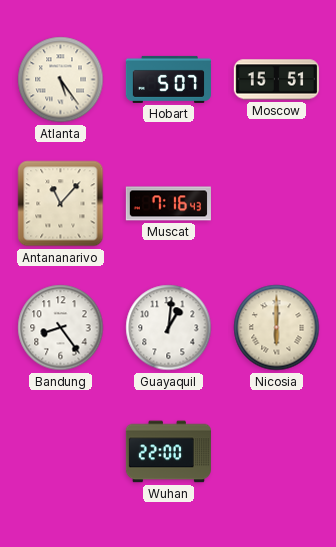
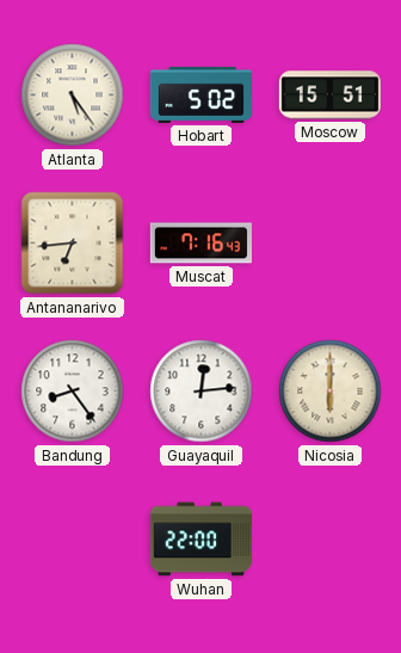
Hobart: 5:07 -> 5:02
Antananarivo: 11:07 -> 6:44
Guayaquil: 1:01 -> 12:14
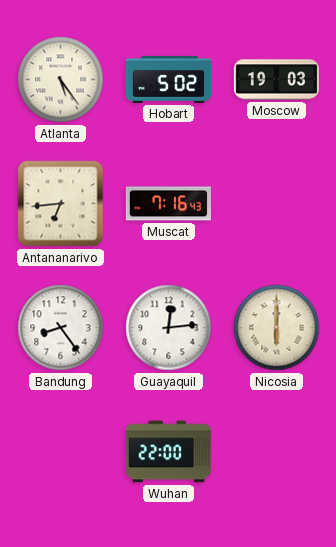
Moscow: 15:51 -> 19:03
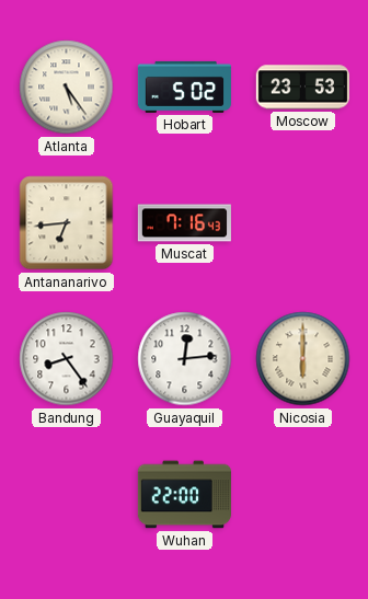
Moscow: 19:03 -> 23:53
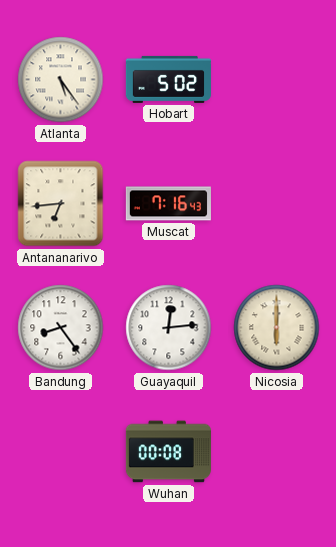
Moscow: 23:53 -> none
Wuhan: 22:00 -> 00:08
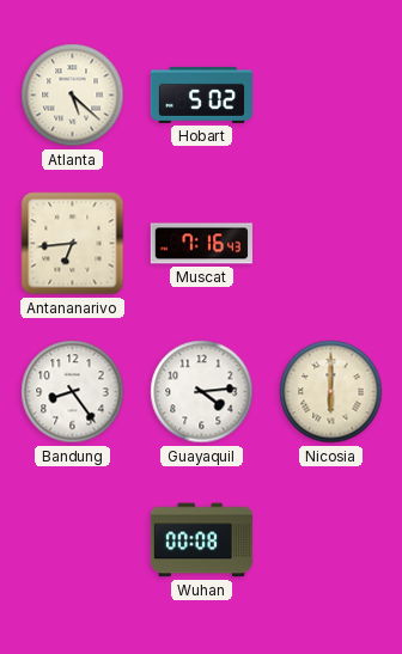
Atlanta: 5:24 -> 5:22
Guayaquil: 12:14 -> 4:14
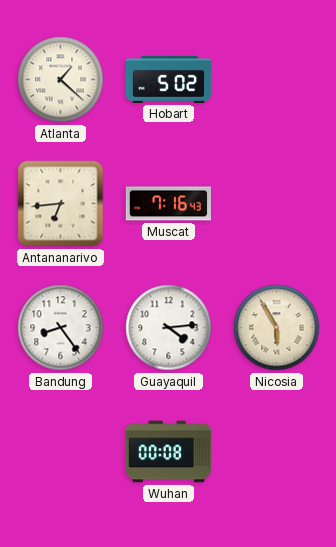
Atlanta: 5:22 -> 1:22
Nicosia: 6:00 -> 5:55
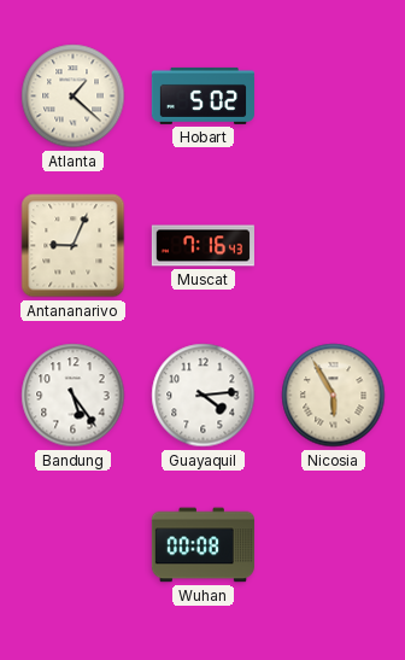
Antananarivo: 6:44 -> 9:04
Bandung: 8:24 -> 5:24
